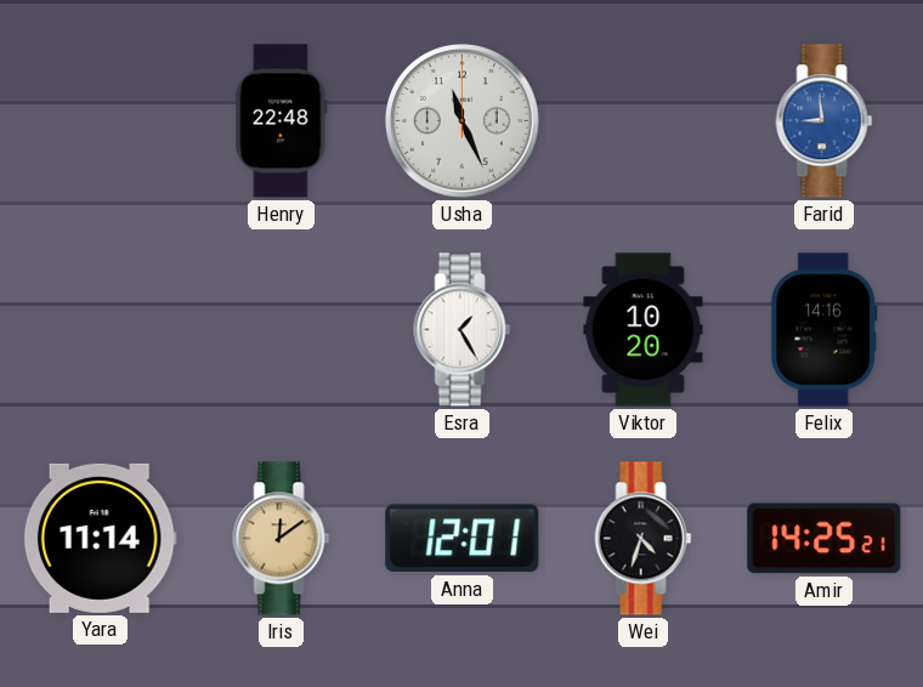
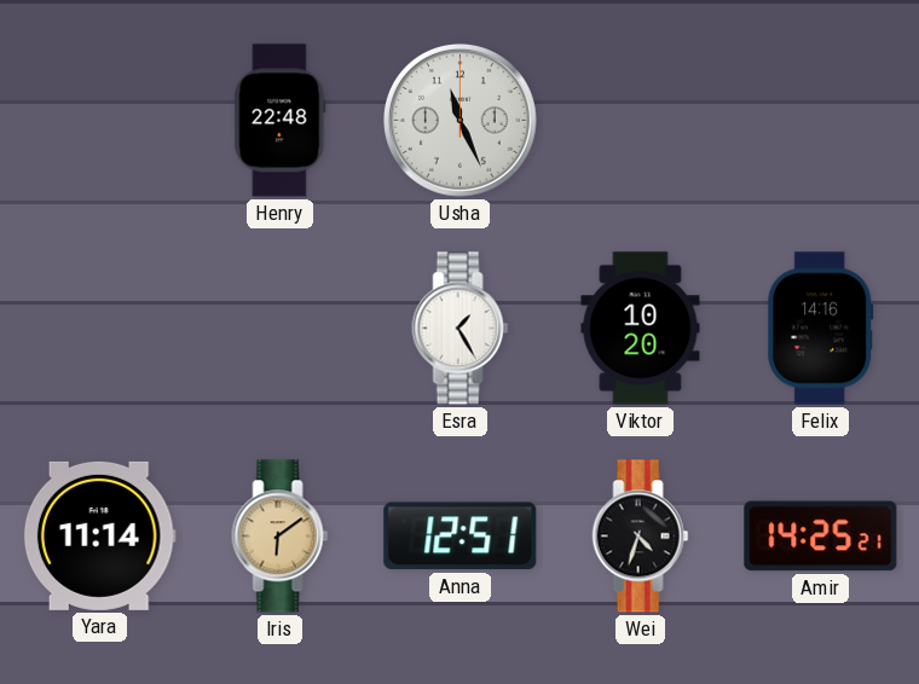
Farid: 8:59 -> none
Iris: 12:09 -> 6:09
Anna: 12:01 -> 12:51
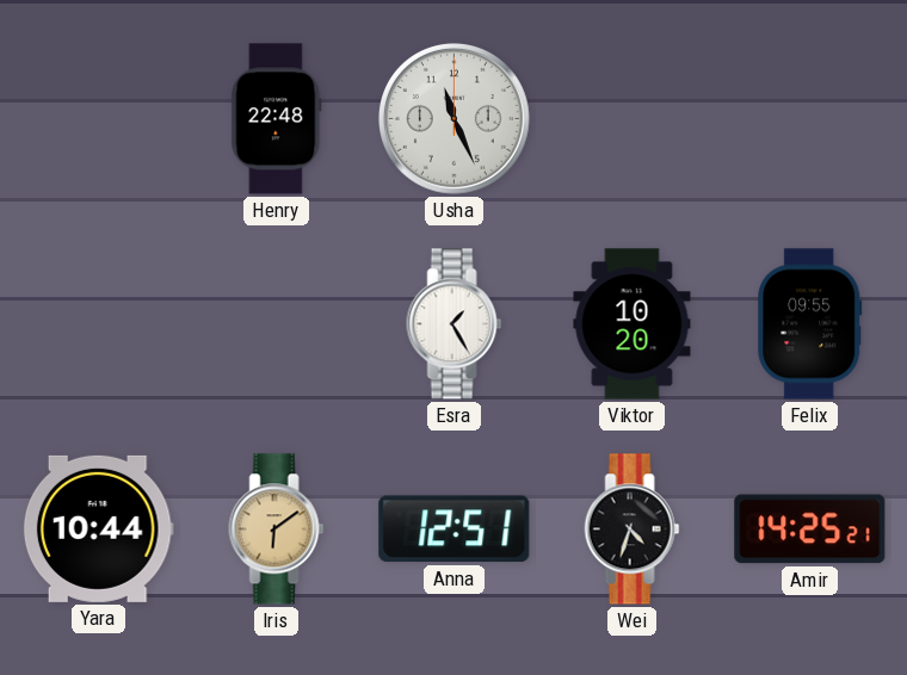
Felix: 14:16 -> 09:55
Yara: 11:14 -> 10:44
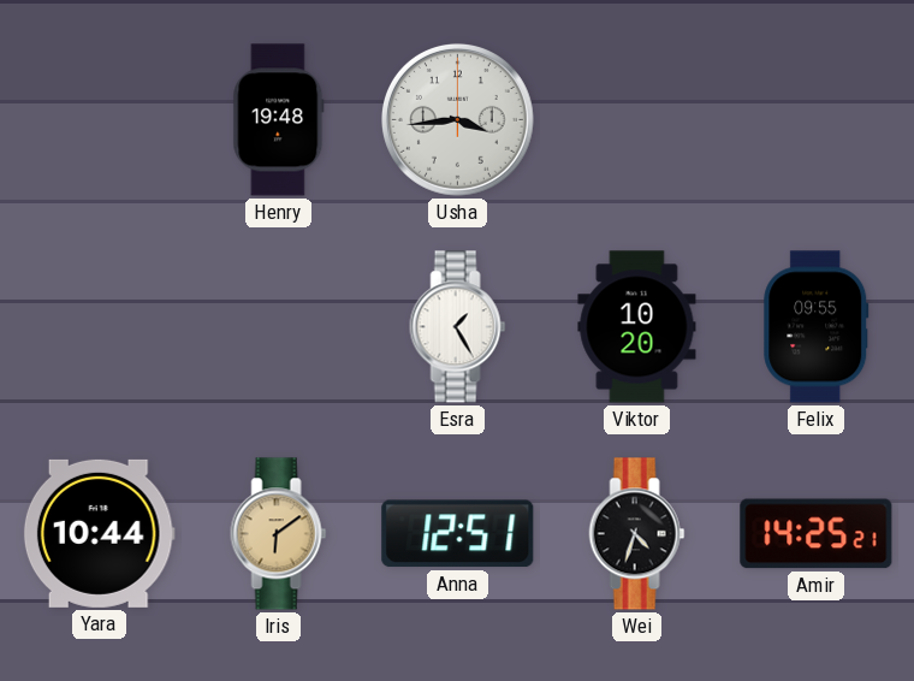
Henry: 22:48 -> 19:48
Usha: 11:26 -> 3:44
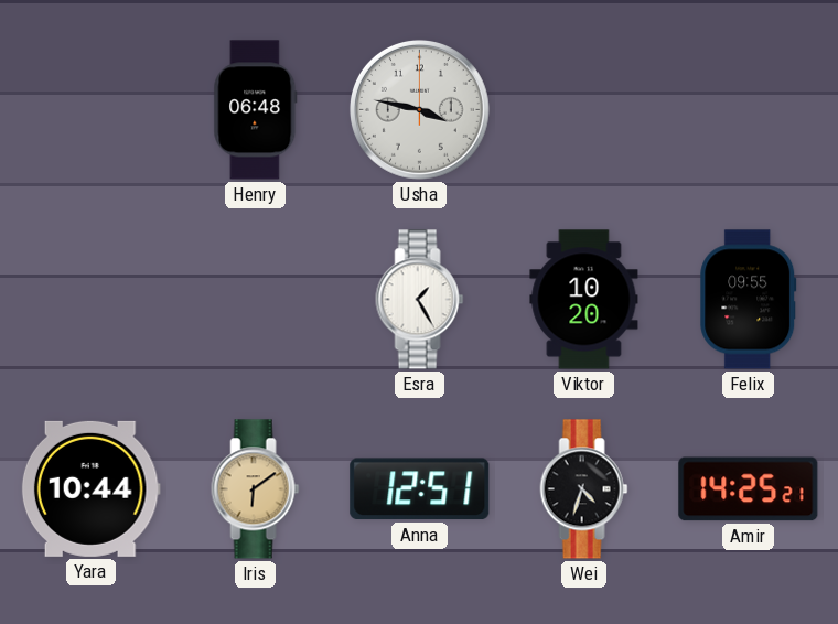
Henry: 19:48 -> 06:48
Usha: 3:44 -> 3:47
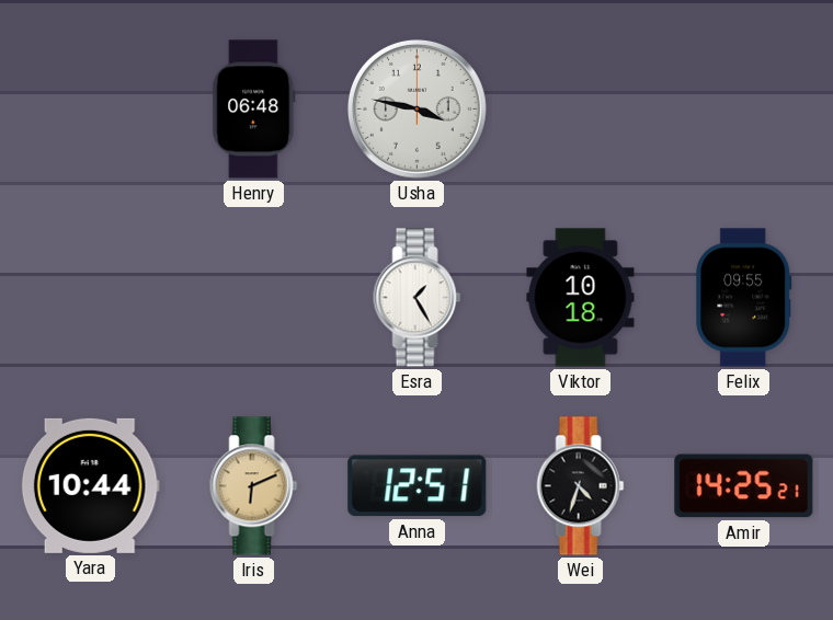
Viktor: 10:20 -> 10:18
Iris: 6:09 -> 6:11
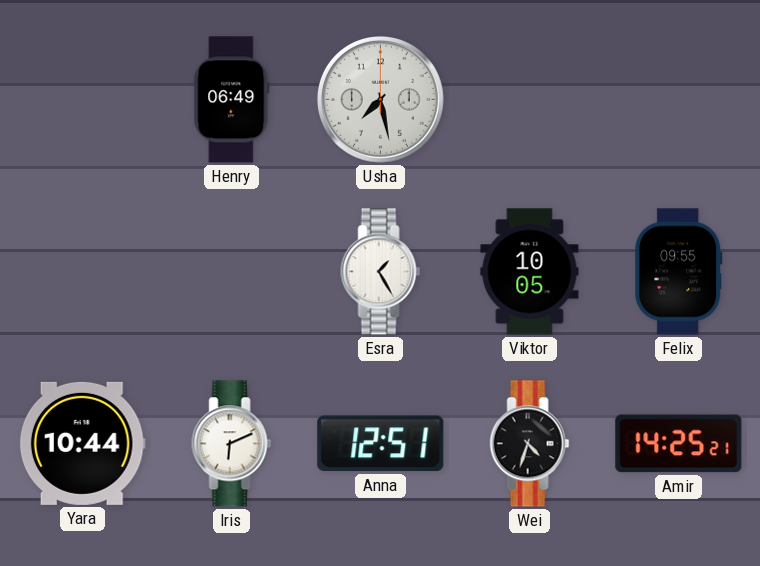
Henry: 06:48 -> 06:49
Usha: 3:47 -> 7:28
Viktor: 10:18 -> 10:05
Iris dial: champagne -> white
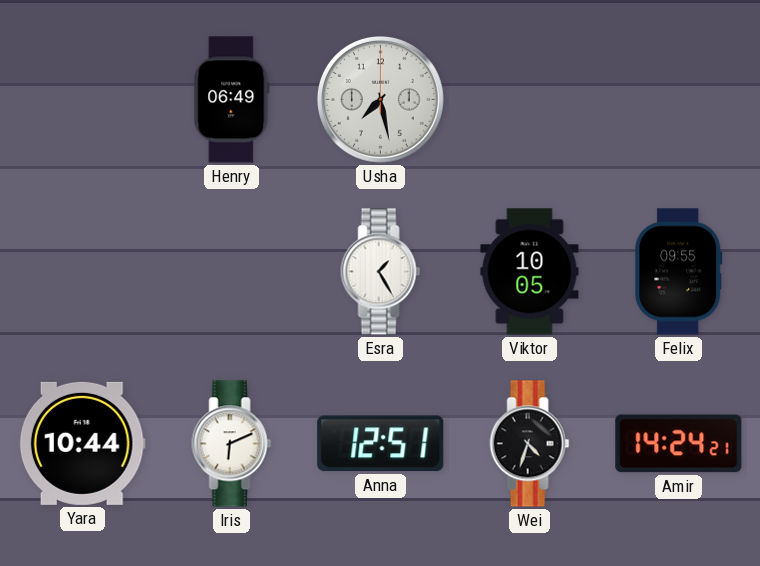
Amir: 14:25 -> 14:24
